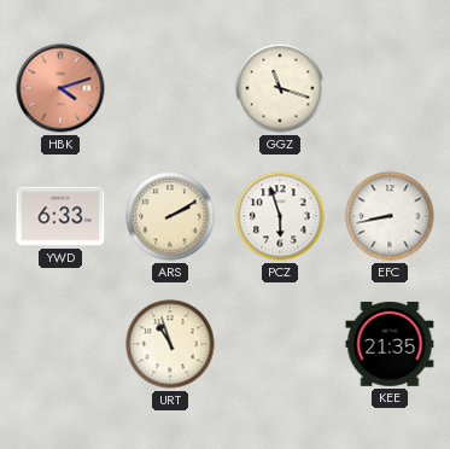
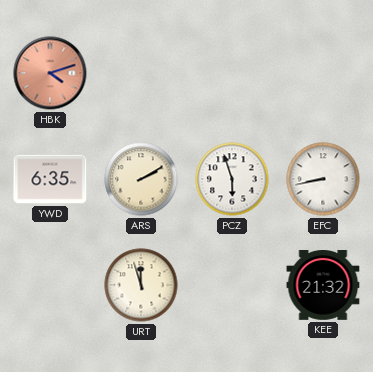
GGZ: 11:18 -> none
YWD: 6:33 -> 6:35
URT: 10:57 -> 11:57
KEE: 21:35 -> 21:32
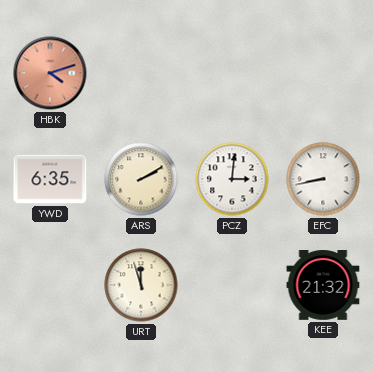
PCZ: 5:57 -> 3:01
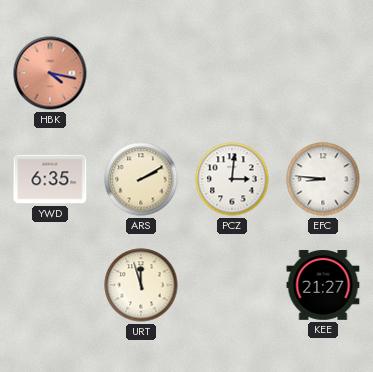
HBK: 4:12 -> 4:17
EFC: 8:43 -> 8:46
KEE: 21:32 -> 21:27
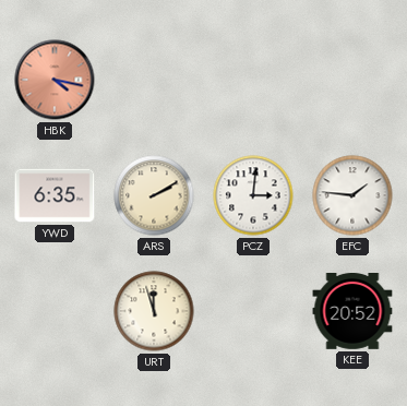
EFC: 8:46 -> 1:46
KEE: 21:27 -> 20:52
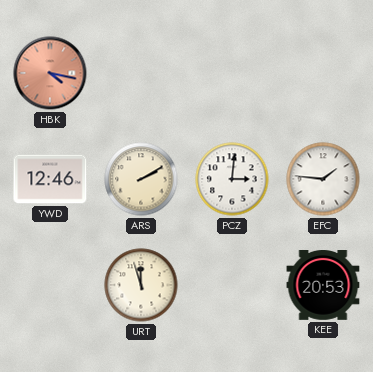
YWD: 6:35 -> 12:46
KEE: 20:52 -> 20:53
